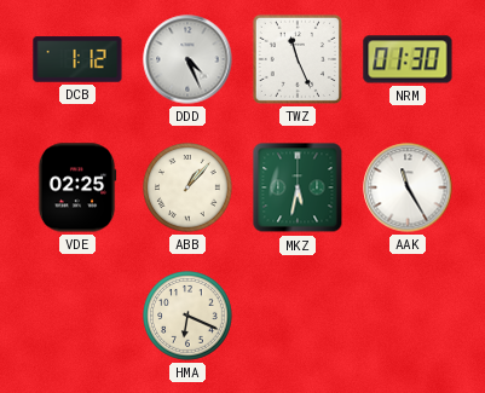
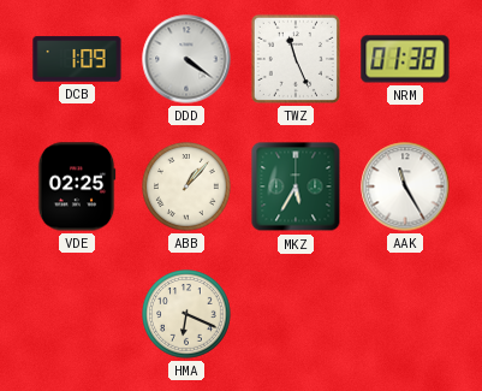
DCB: 1:12 -> 1:09
DDD: 4:26 -> 4:21
NRM: 01:30 -> 01:38
MKZ: 5:32 -> 5:35
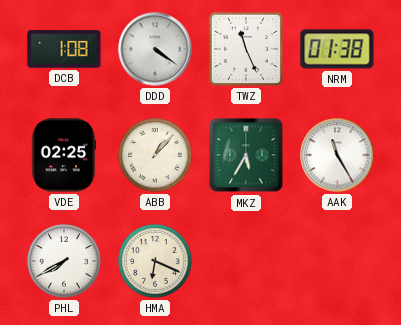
DCB: 1:09 -> 1:08
PHL: none -> 7:40
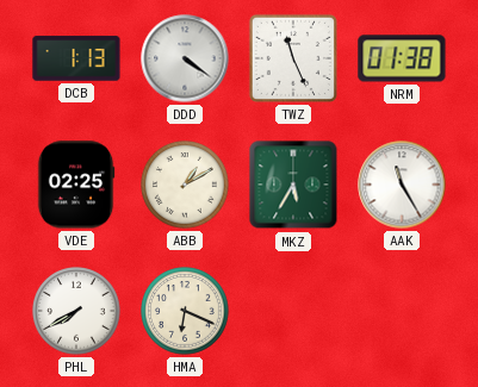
DCB: 1:08 -> 1:13
ABB: 1:07 -> 1:10
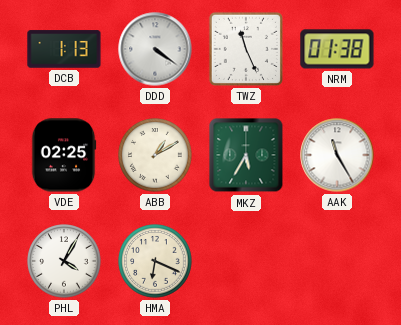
PHL: 7:40 -> 4:05
